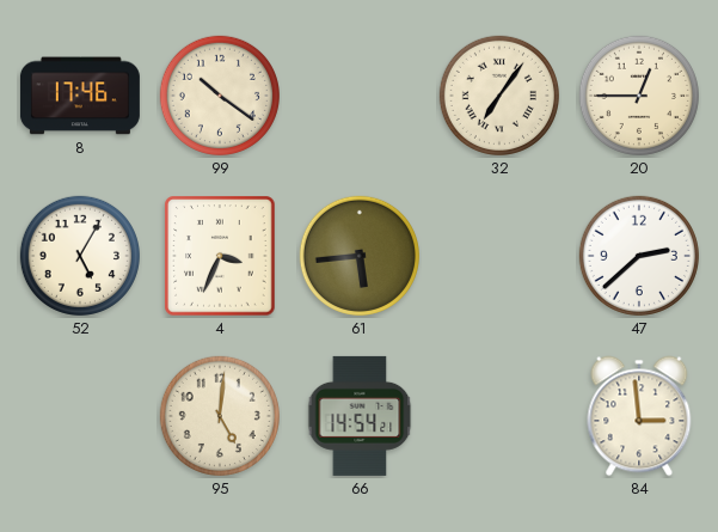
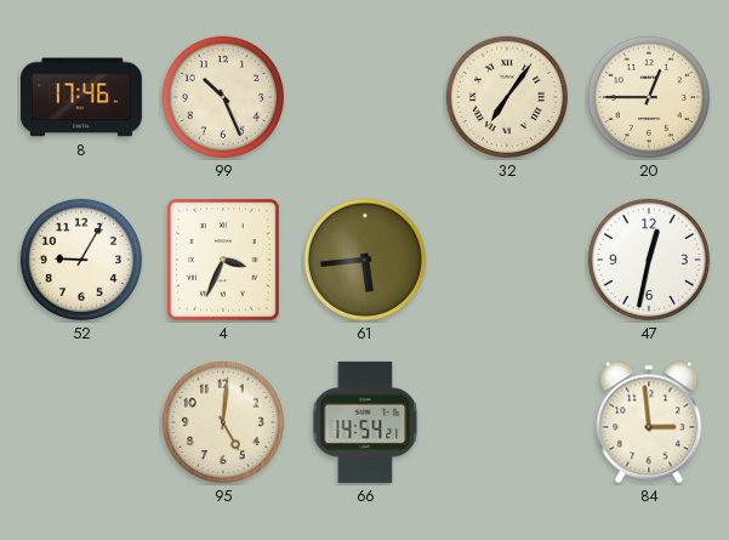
99: 10:21 -> 10:26
52: 5:05 -> 9:05
47: 2:38 -> 12:32
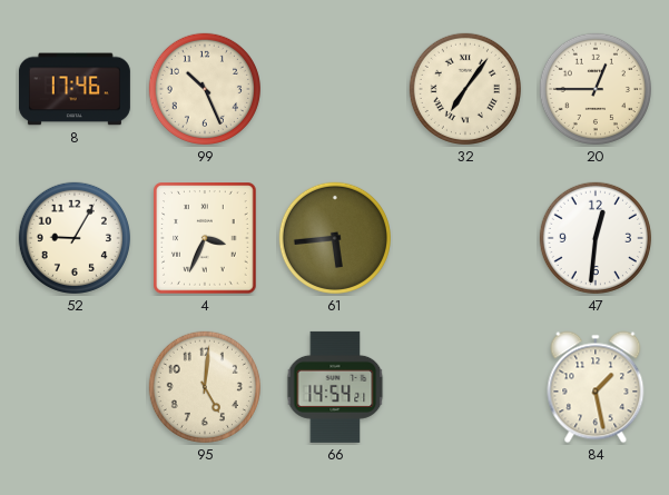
47: 12:32 -> 12:31
84: 2:59 -> 1:28
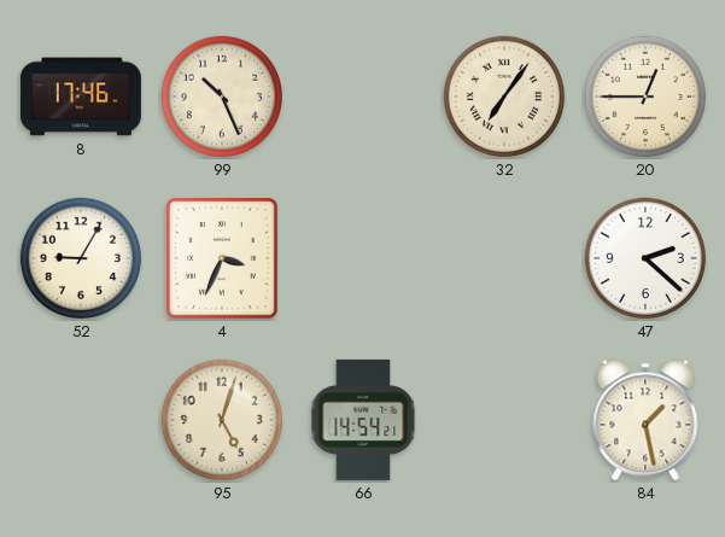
61: 5:44 -> none
47: 12:31 -> 2:22
95: 5:01 -> 5:03
